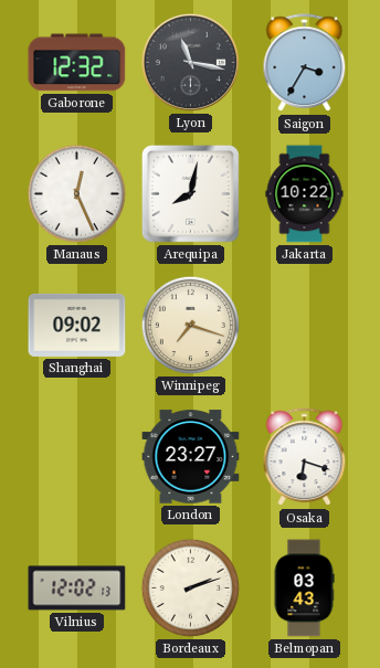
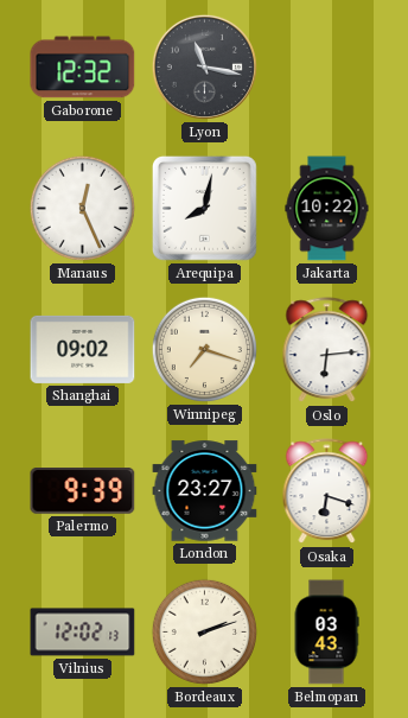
Saigon: 3:35 -> none
Oslo: none -> 6:14
Palermo: none -> 9:39
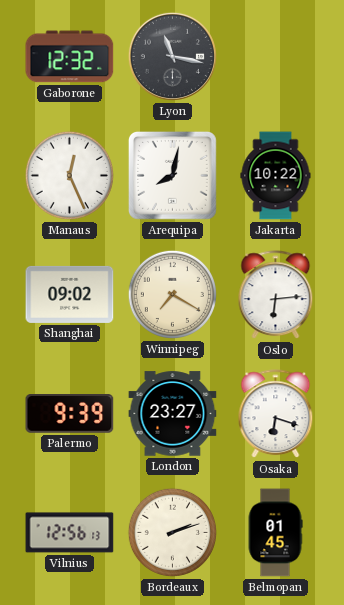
Winnipeg: 7:18 -> 7:20
Vilnius: 12:02 -> 12:56
Belmopan: 03:43 -> 01:45
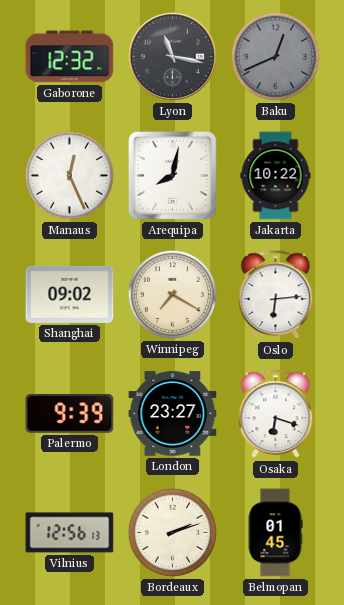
Baku: none -> 12:41
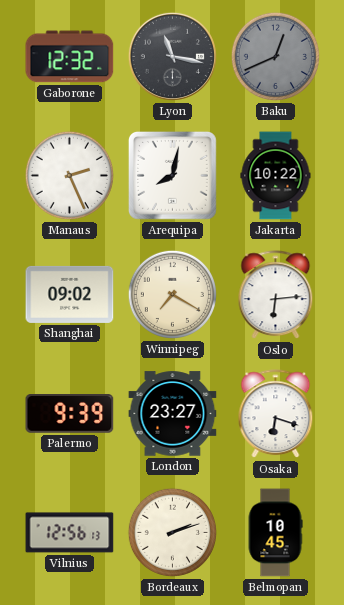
Manaus: 12:26 -> 2:26
Belmopan: 01:45 -> 10:45
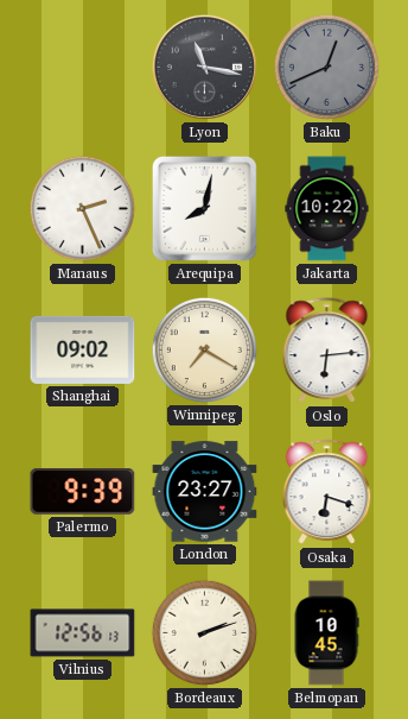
Gaborone: 12:32 -> none
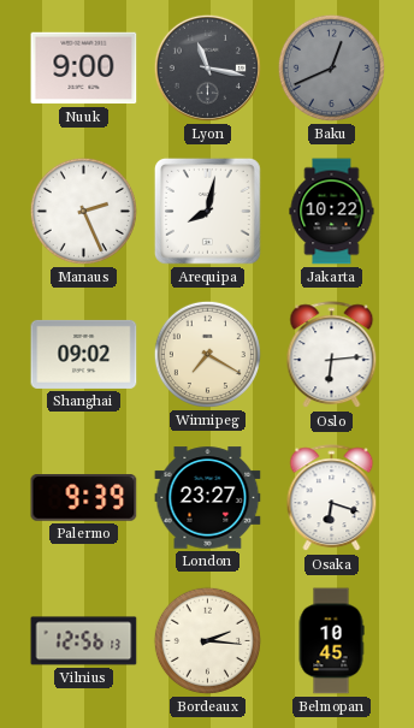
Nuuk: none -> 9:00
Bordeaux: 2:12 -> 2:16
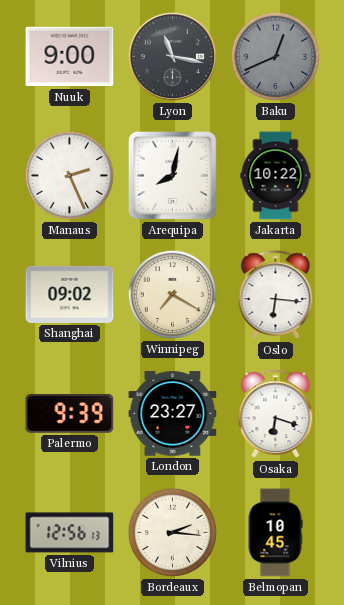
Oslo: 6:14 -> 6:16
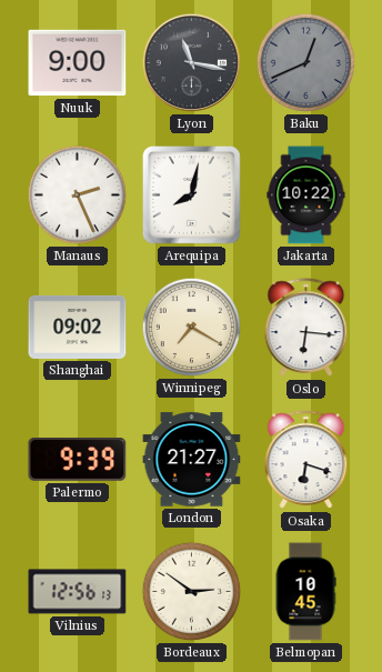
London: 23:27 -> 21:27
Bordeaux: 2:16 -> 2:51
